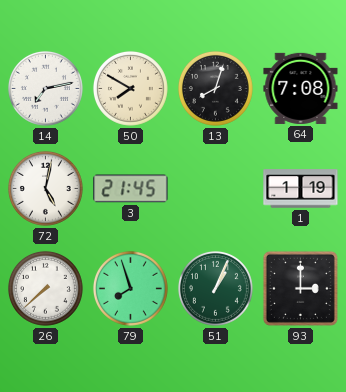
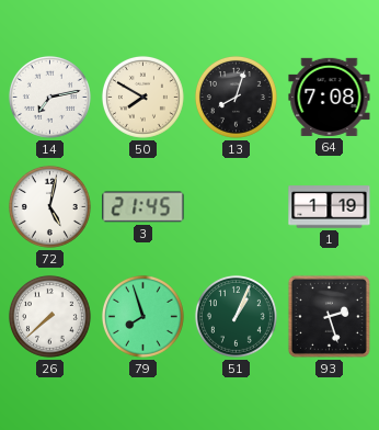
93: 3:00 -> 2:27
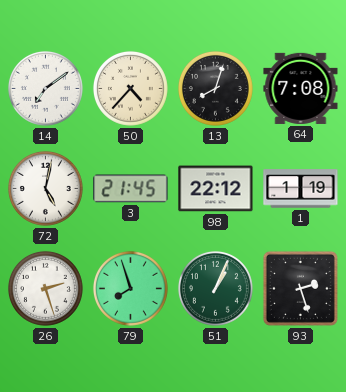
14: 7:13 -> 7:09
50: 7:50 -> 4:37
98: none -> 22:12
26: 7:38 -> 2:27
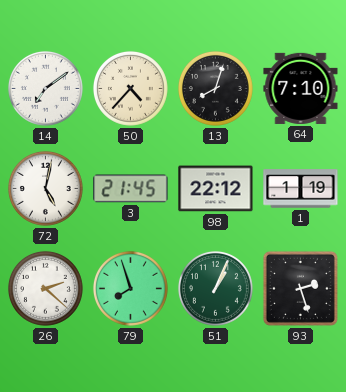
64: 7:08 -> 7:10
26: 2:27 -> 2:22
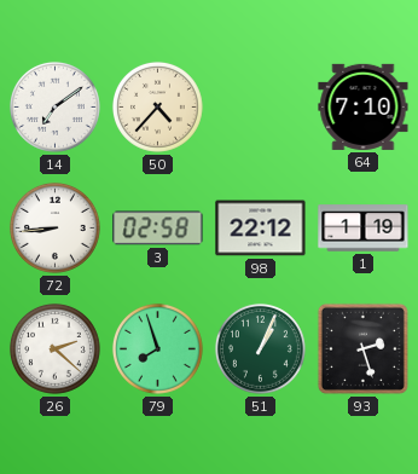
13: 8:03 -> none
72: 5:02 -> 8:44
3: 21:45 -> 02:58
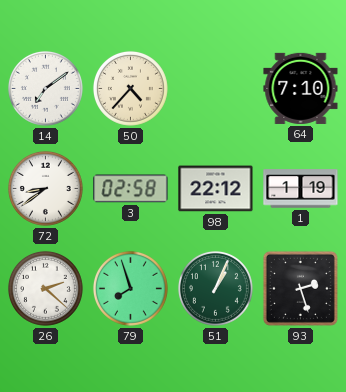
72: 8:44 -> 8:39
